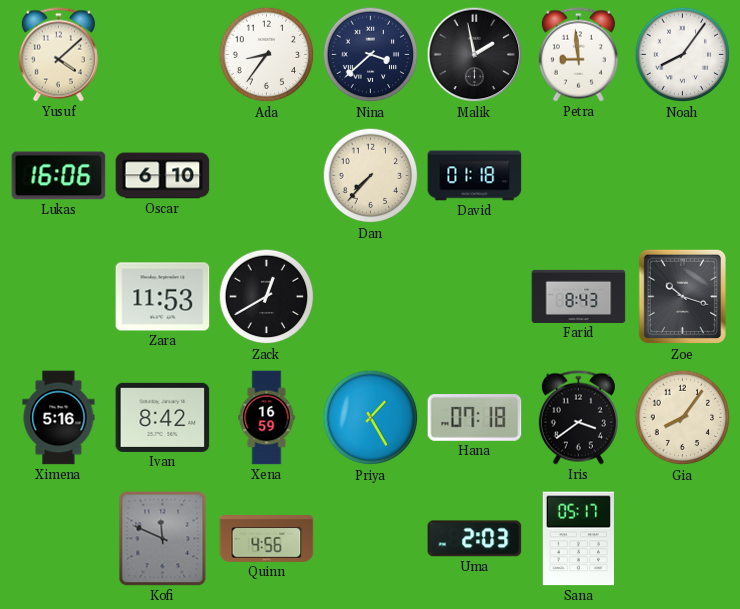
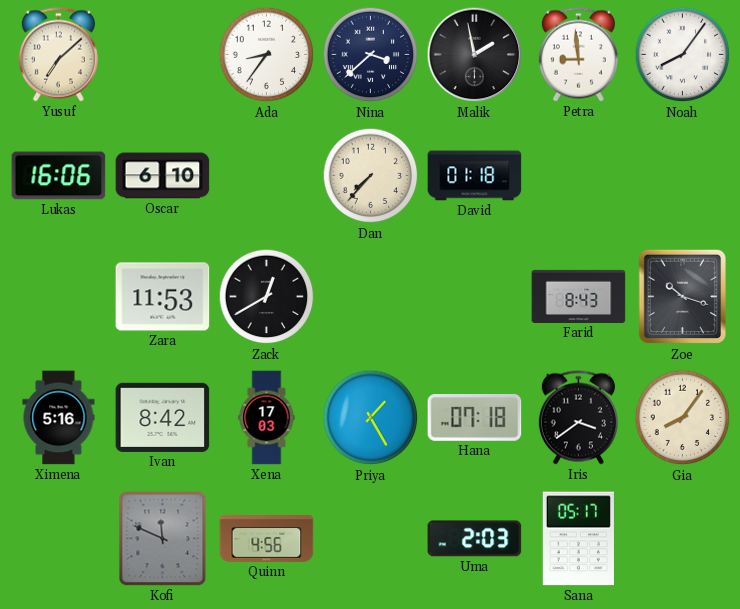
Yusuf: 4:08 -> 7:08
Xena: 16:59 -> 17:03
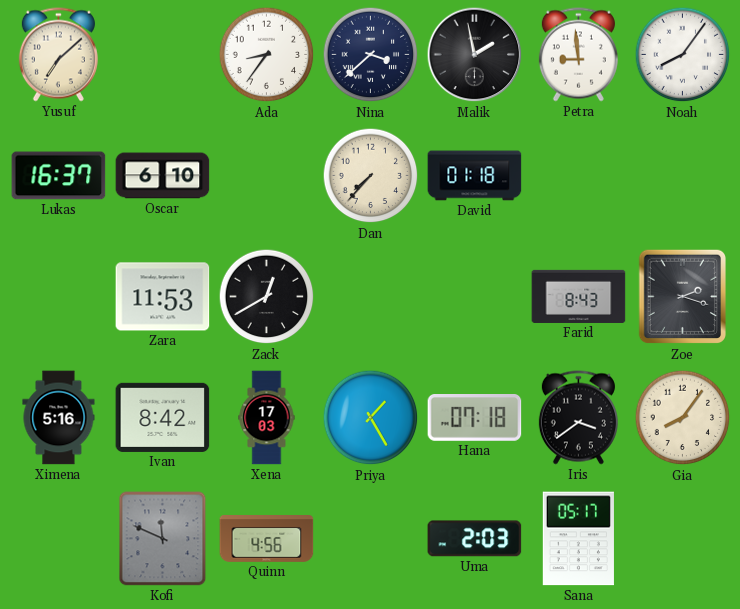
Lukas: 16:06 -> 16:37
Zoe: 10:18 -> 2:18
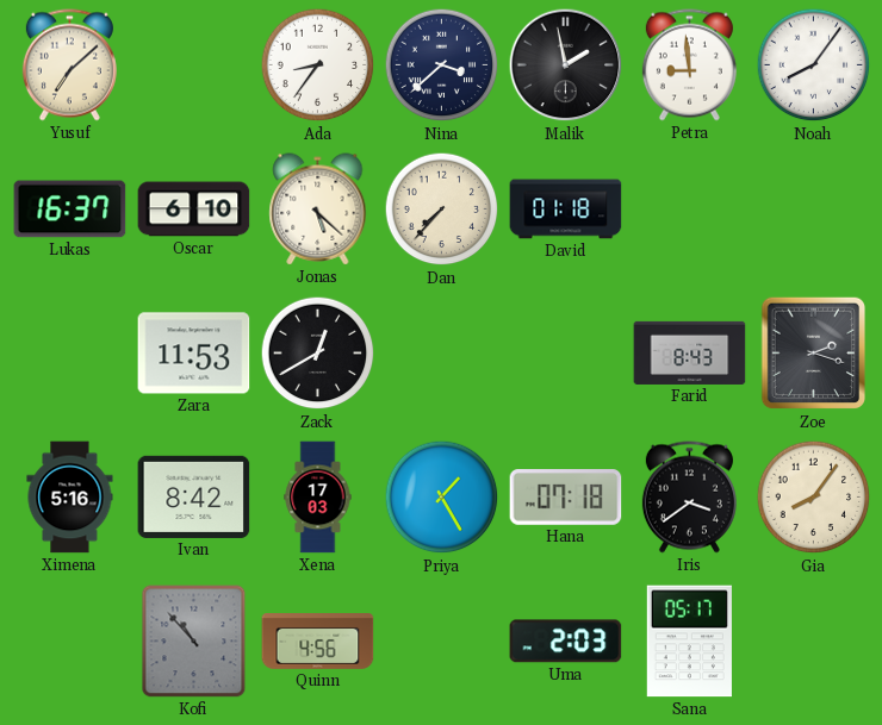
Jonas: none -> 5:22
Kofi: 11:49 -> 10:53
